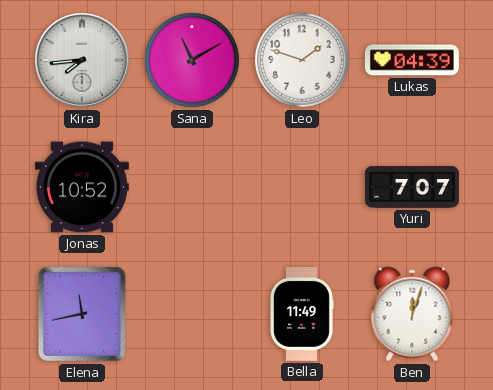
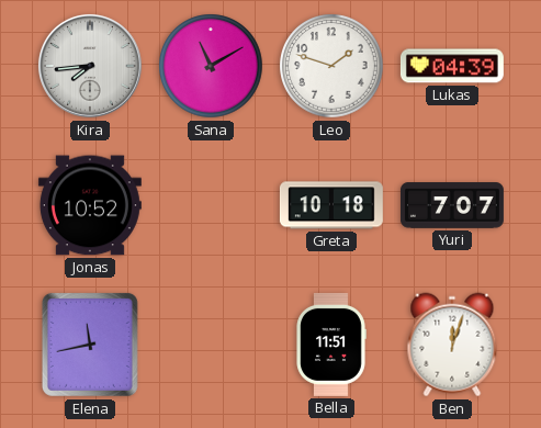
Greta: none -> 10:18
Bella: 11:49 -> 11:51
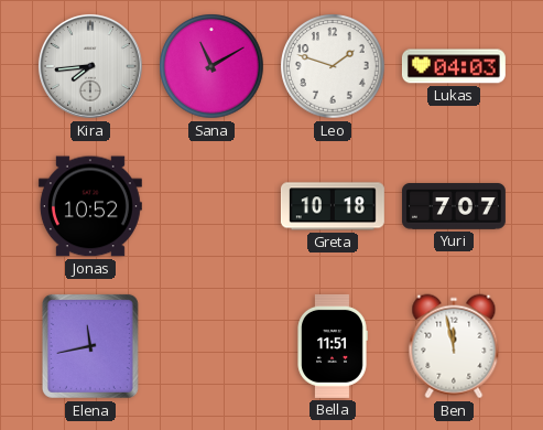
Lukas: 04:39 -> 04:03
Ben: 12:03 -> 11:58
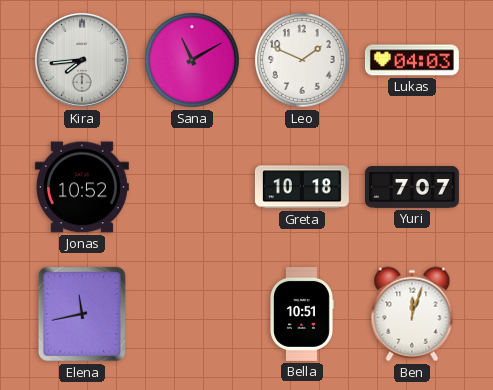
Leo: 1:48 -> 1:49
Bella: 11:51 -> 10:51
Ben: 11:58 -> 12:03
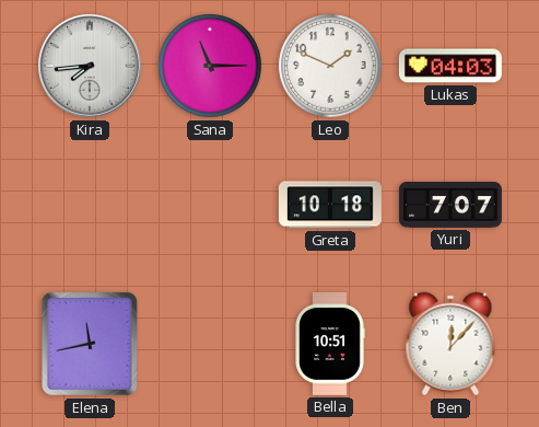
Sana: 11:10 -> 11:15
Jonas: 10:52 -> none
Ben: 12:03 -> 12:07
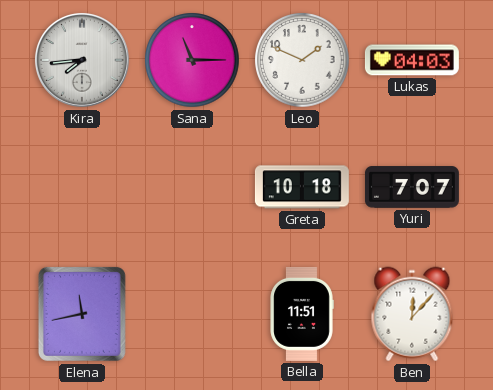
Bella: 10:51 -> 11:51
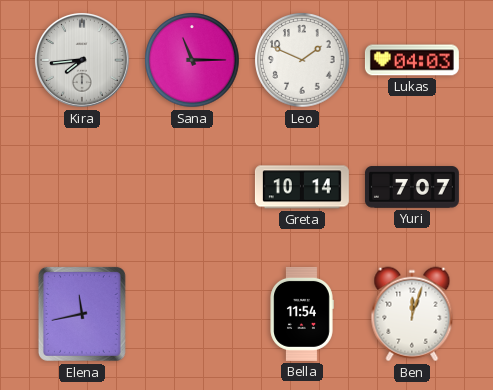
Greta: 10:18 -> 10:14
Bella: 11:51 -> 11:54
Ben: 12:07 -> 12:03
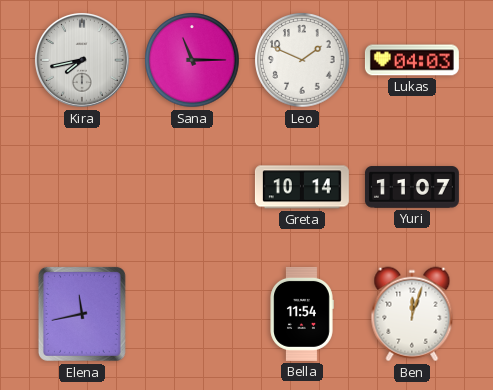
Kira: 7:44 -> 7:43
Yuri: 7:07 -> 11:07
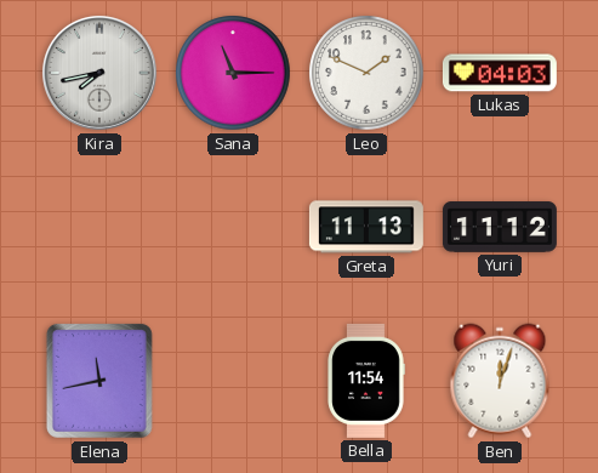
Greta: 10:14 -> 11:13
Yuri: 11:07 -> 11:12
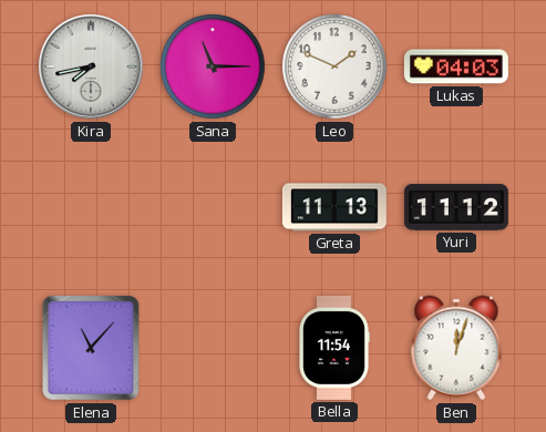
Elena: 11:43 -> 11:07
